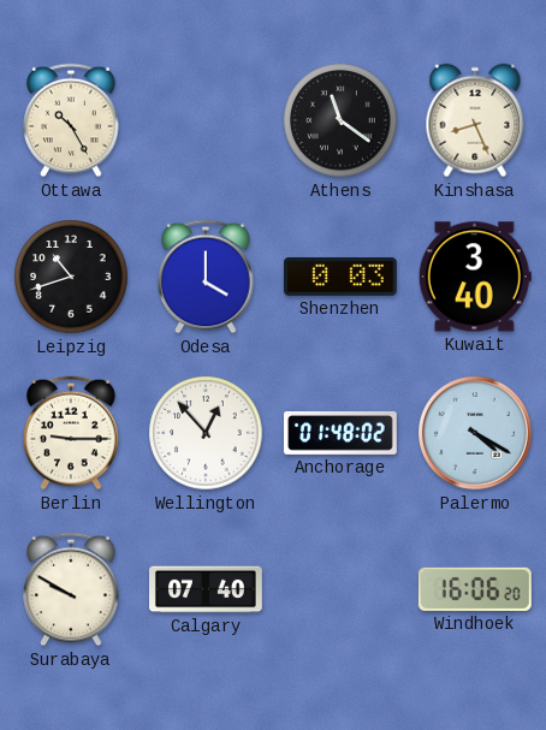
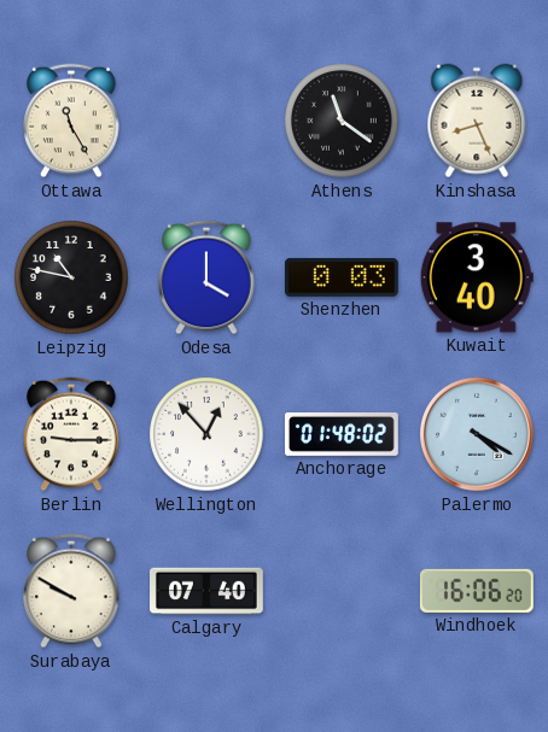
Ottawa: 10:25 -> 11:25
Leipzig: 10:42 -> 10:47
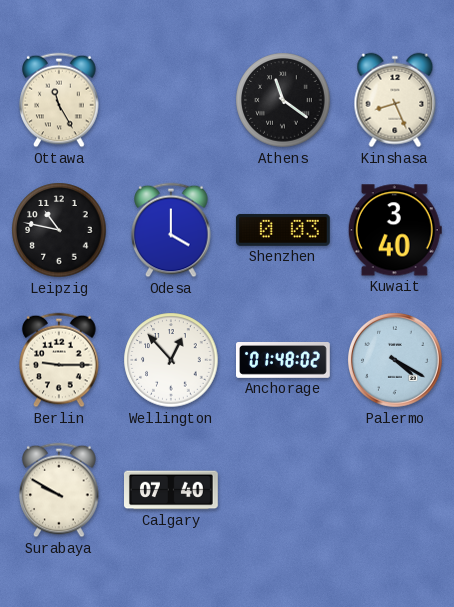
Windhoek: 16:06 -> none
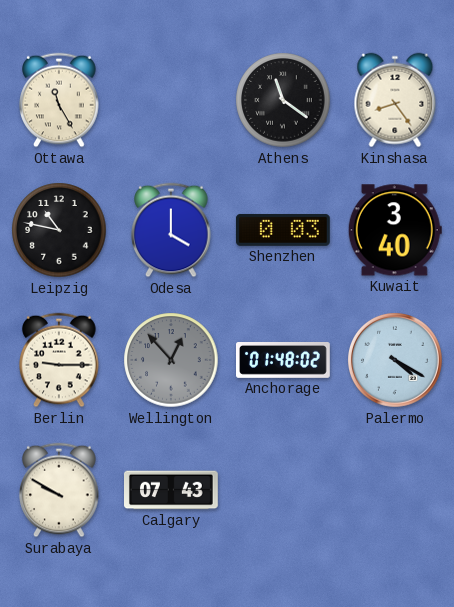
Kinshasa: 8:26 -> 8:24
Wellington dial: white -> grey
Calgary: 07:40 -> 07:43
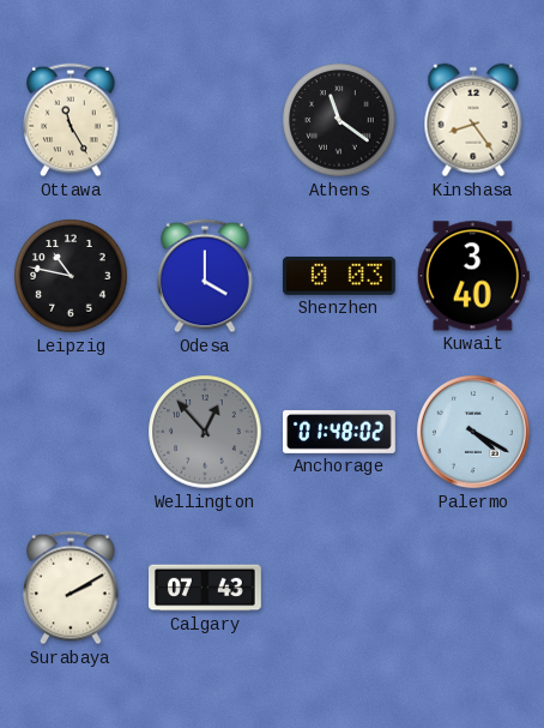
Berlin: 9:15 -> none
Surabaya: 9:50 -> 2:10
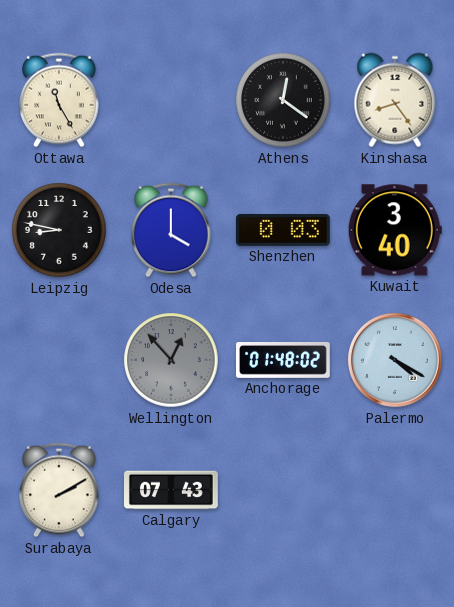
Athens: 11:21 -> 12:21
Leipzig: 10:47 -> 8:47
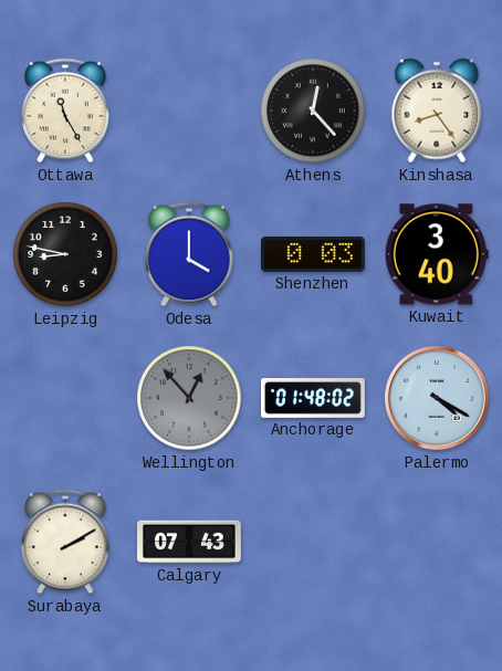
Athens: 12:21 -> 12:23
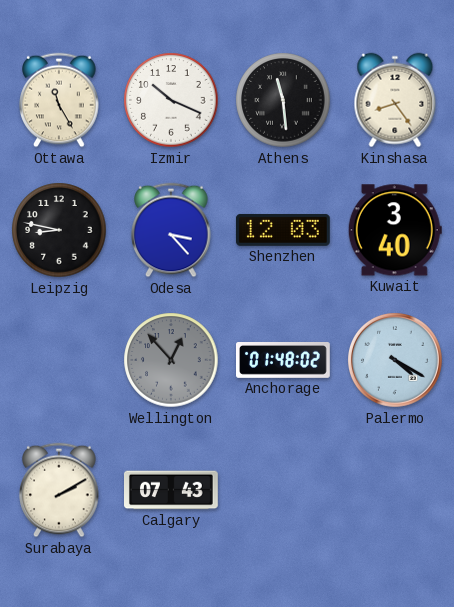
Izmir: none -> 10:19
Athens: 12:23 -> 11:29
Odesa: 4:00 -> 3:23
Shenzhen: 0:03 -> 12:03
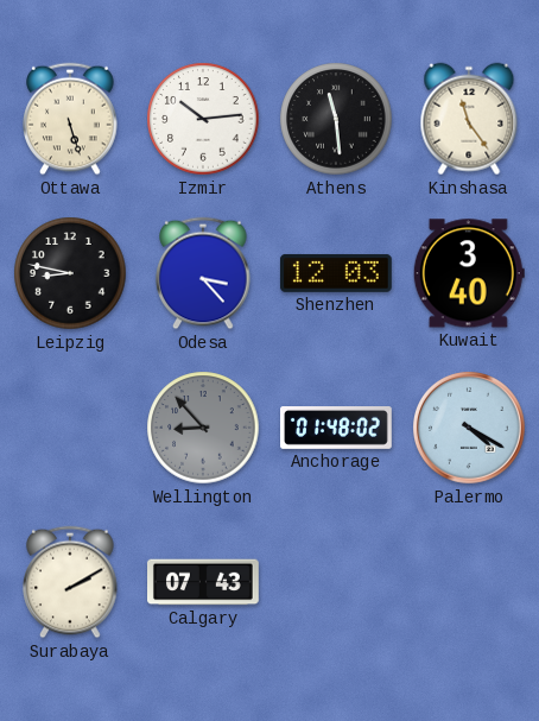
Ottawa: 11:25 -> 5:27
Izmir: 10:19 -> 10:14
Kinshasa: 8:24 -> 11:24
Wellington: 12:53 -> 8:53
